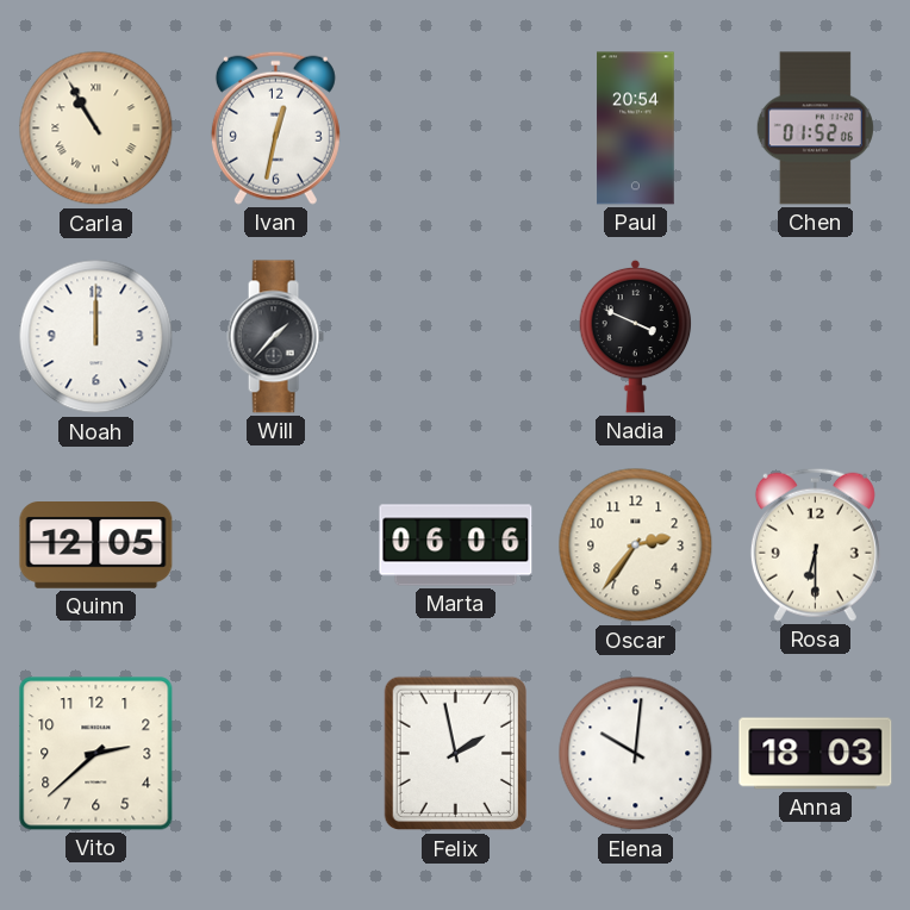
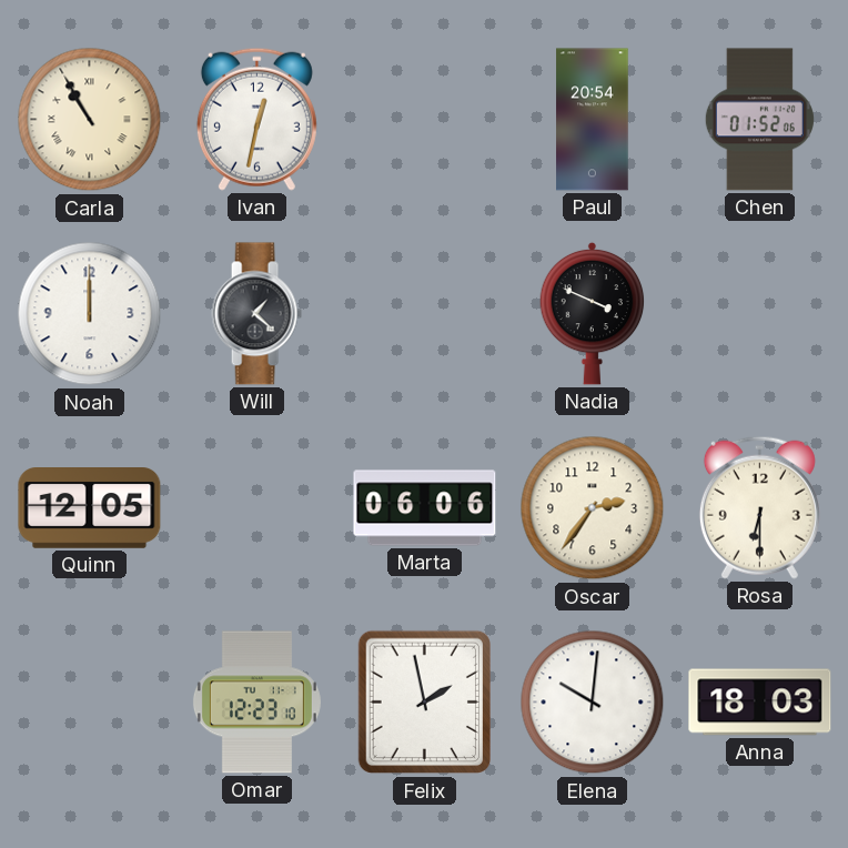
Will: 1:37 -> 1:22
Vito: 2:38 -> none
Omar: none -> 12:23
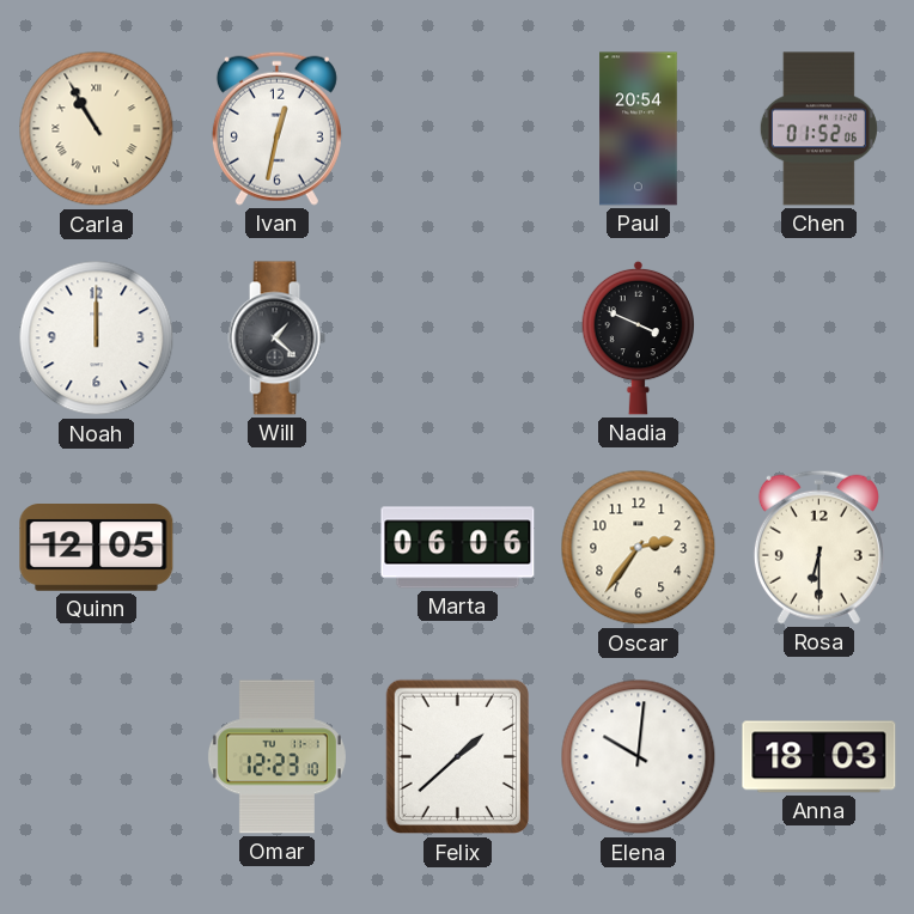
Felix: 1:58 -> 1:38
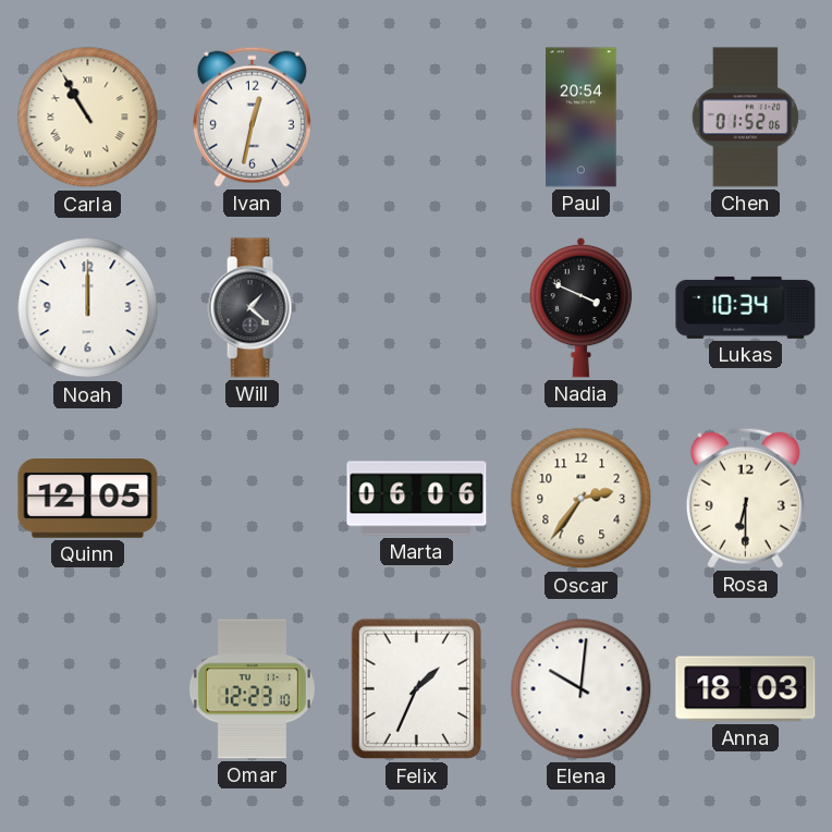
Lukas: none -> 10:34
Felix: 1:38 -> 1:34
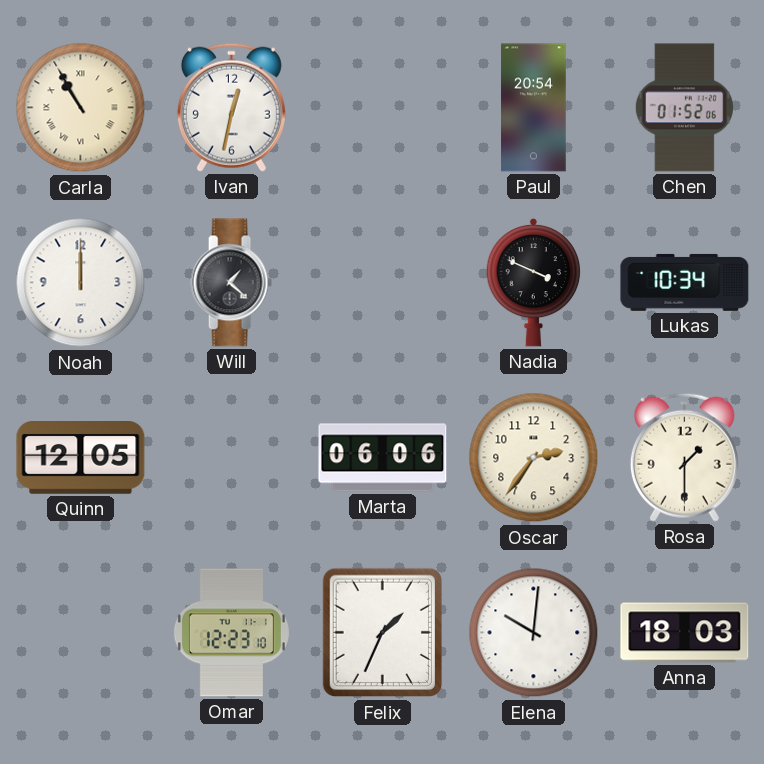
Rosa: 6:30 -> 1:30
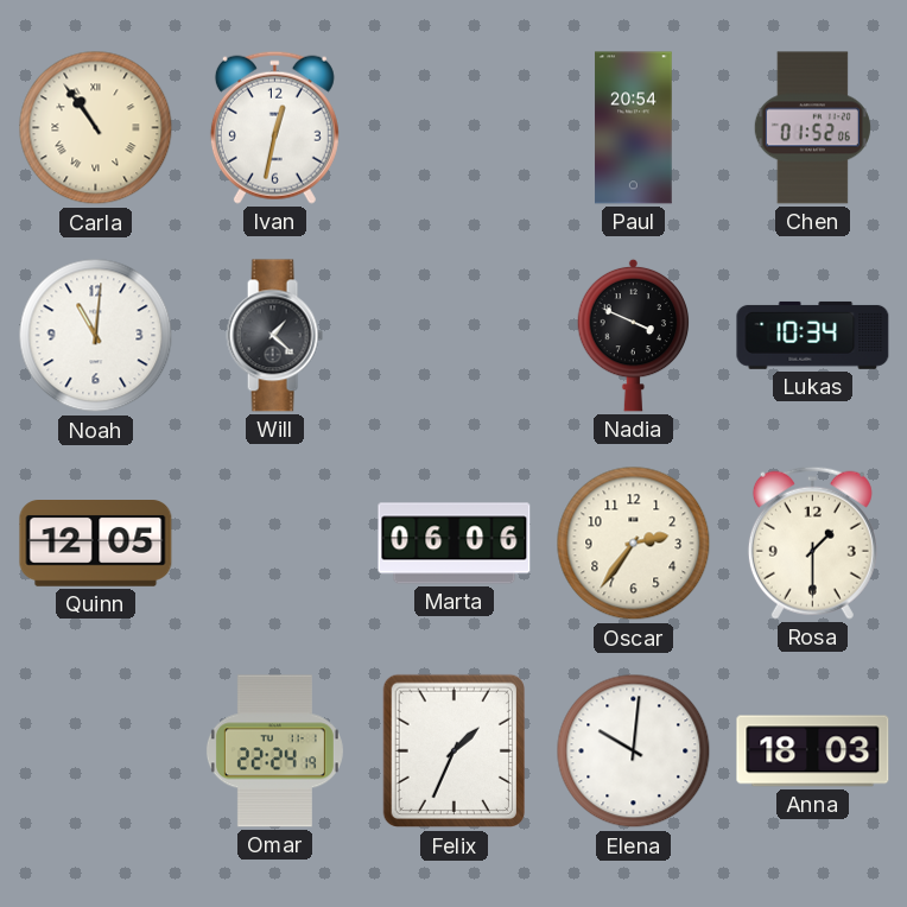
Carla: 10:55 -> 10:54
Noah: 12:00 -> 11:01
Omar: 12:23 -> 22:24
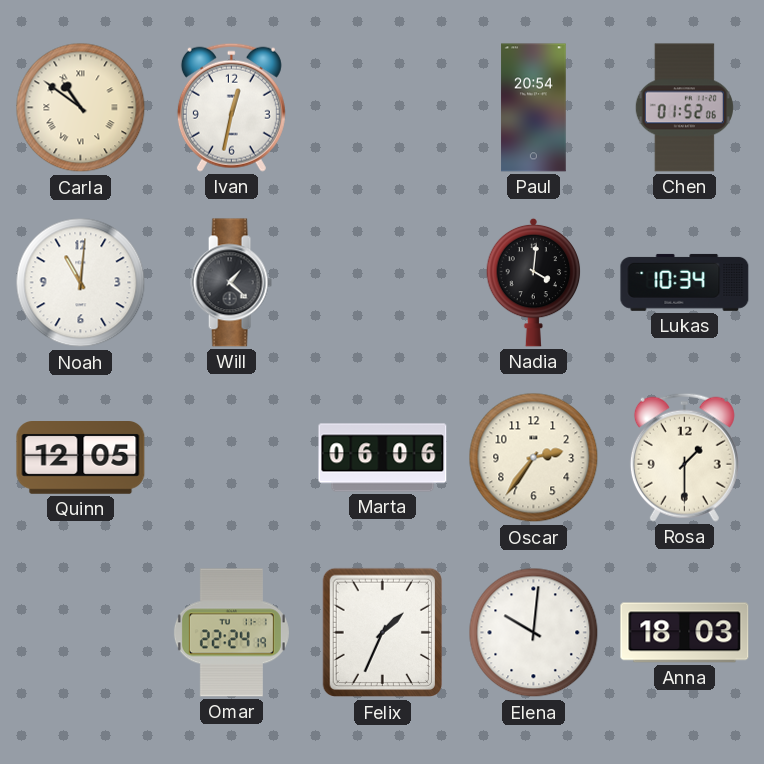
Carla: 10:54 -> 10:51
Nadia: 3:49 -> 4:01
